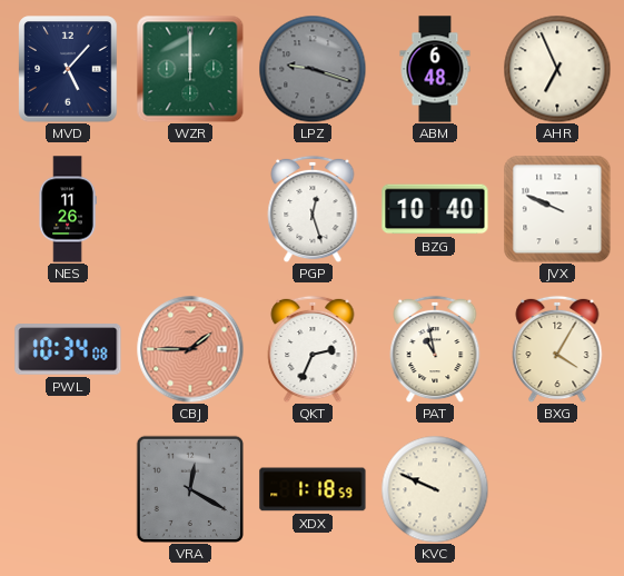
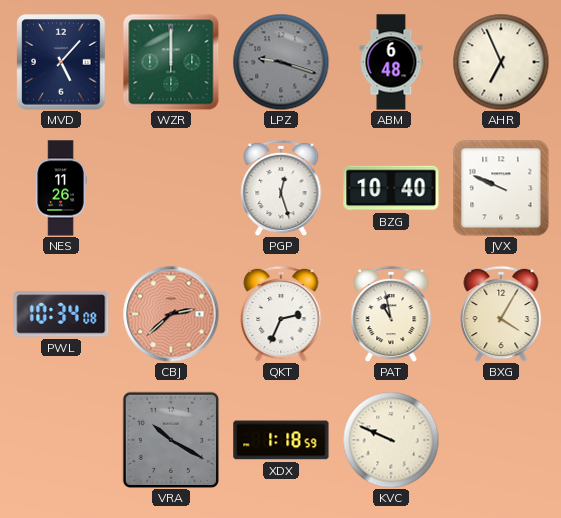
CBJ: 1:45 -> 2:38
VRA: 12:20 -> 10:20
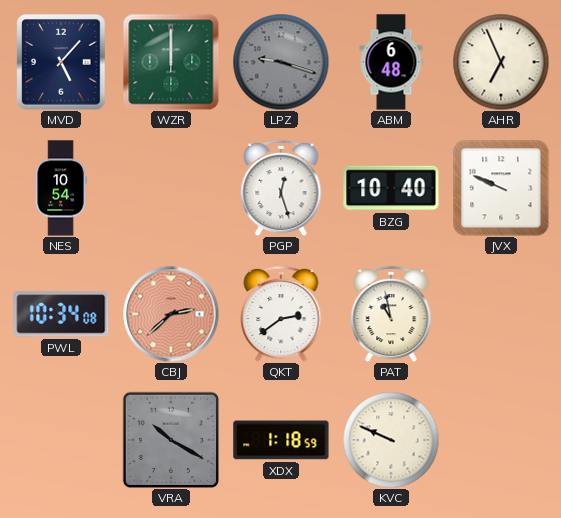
NES: 11:26 -> 10:54
QKT: 2:34 -> 2:39
BXG: 4:05 -> none
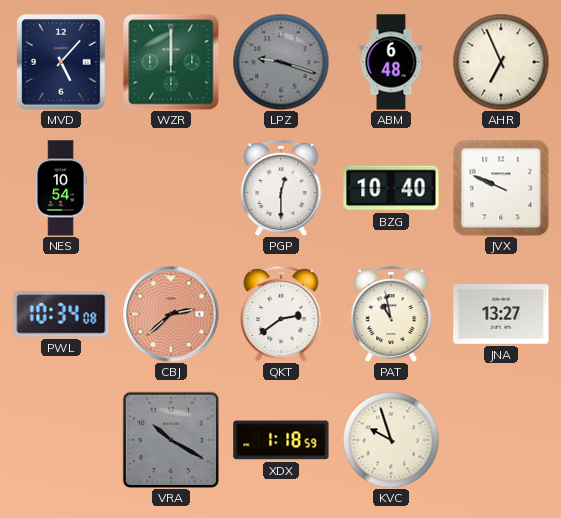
PGP: 12:27 -> 12:30
JNA: none -> 13:27
KVC: 9:49 -> 9:57
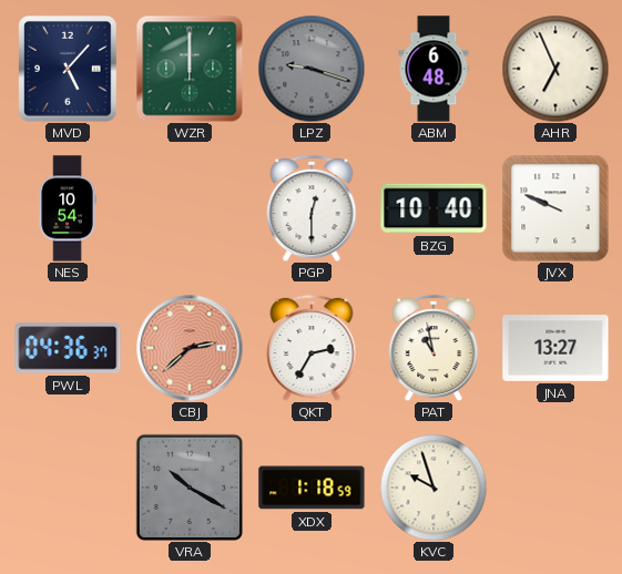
PWL: 10:34 -> 04:36
QKT: 2:39 -> 2:35
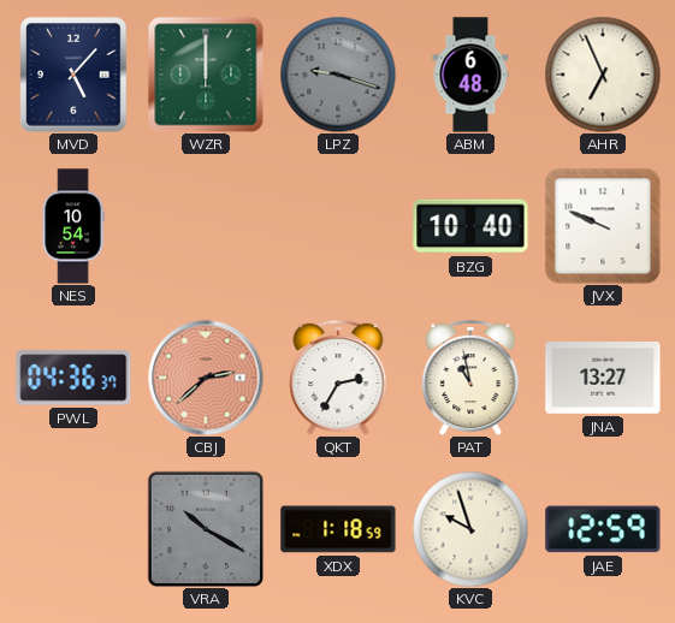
PGP: 12:30 -> none
JAE: none -> 12:59
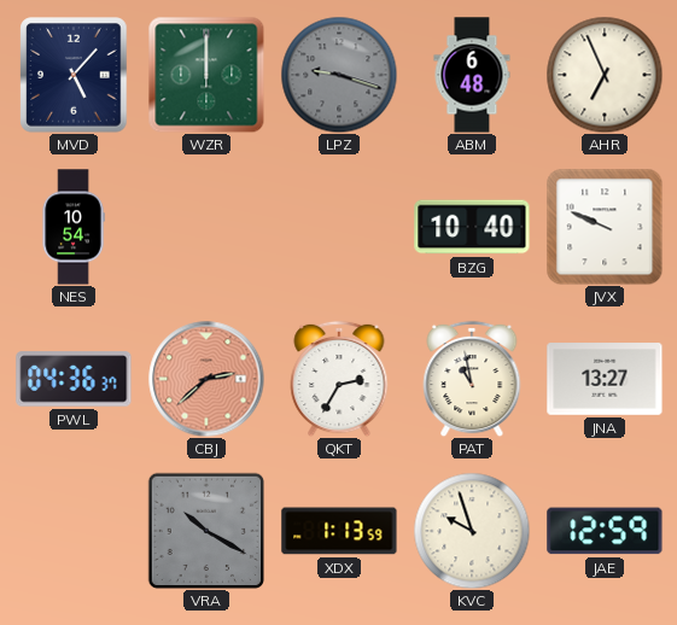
XDX: 1:18 -> 1:13
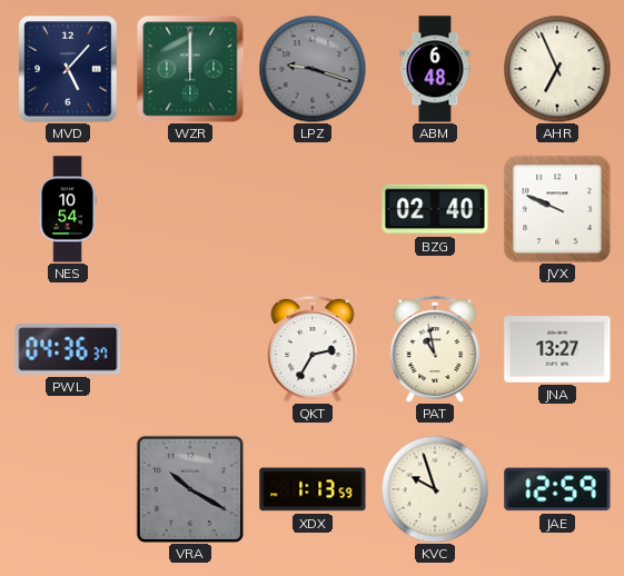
BZG: 10:40 -> 02:40
CBJ: 2:38 -> none
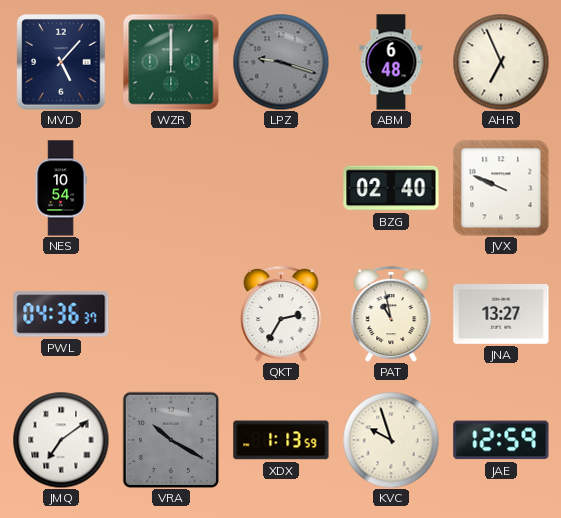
JMQ: none -> 7:09
